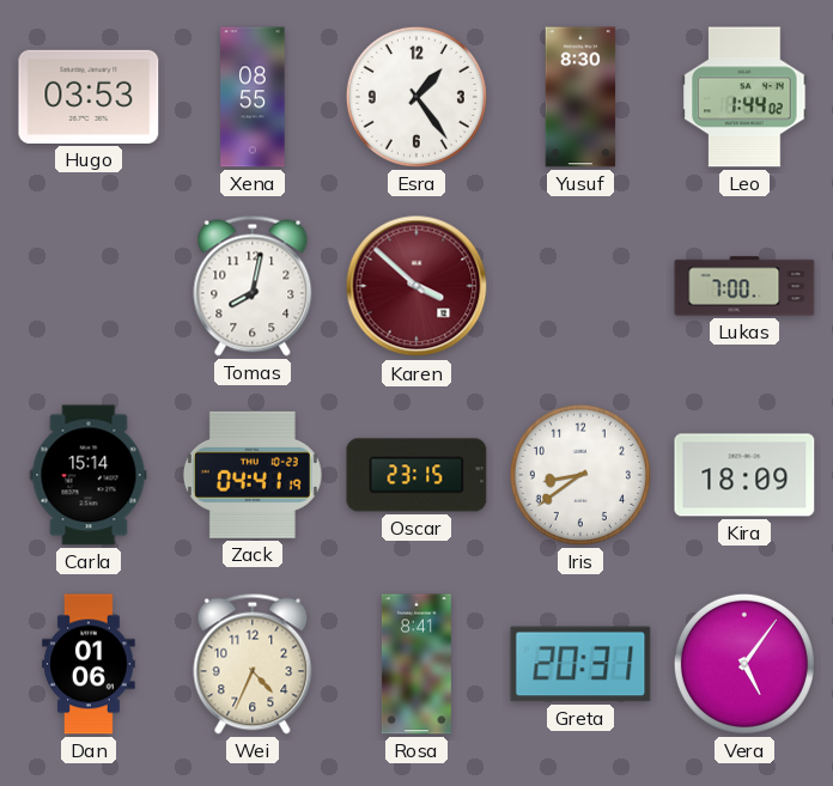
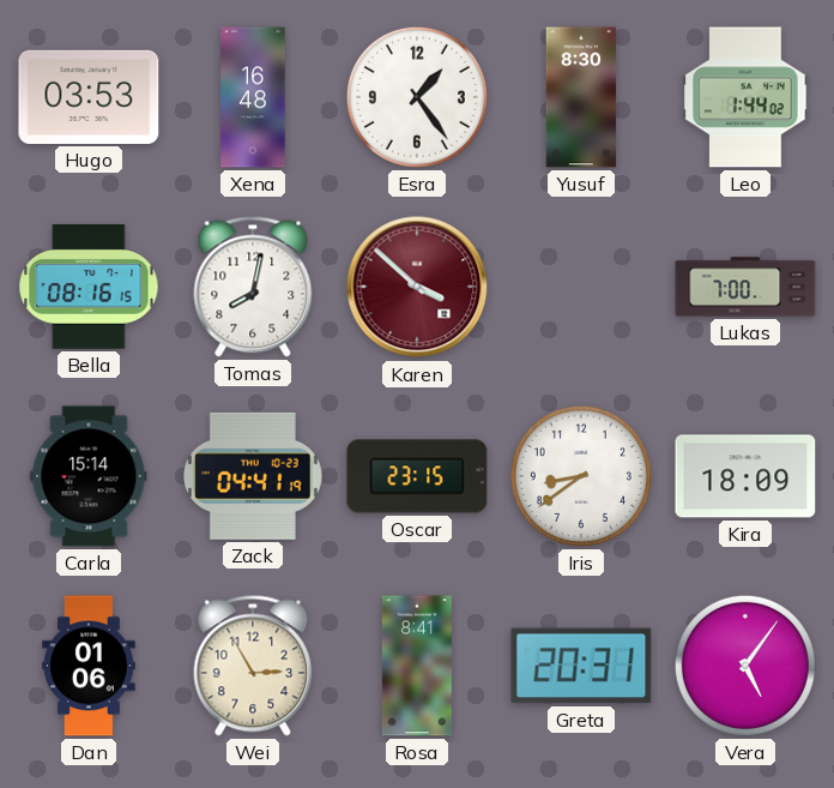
Xena: 08:55 -> 16:48
Bella: none -> 08:16
Wei: 4:34 -> 2:55
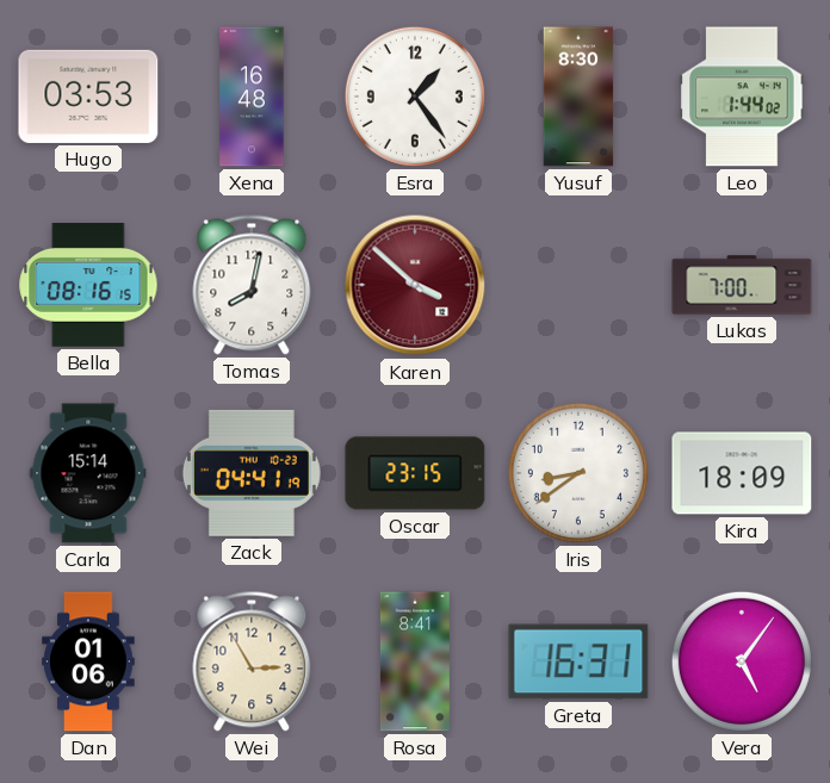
Greta: 20:31 -> 16:31
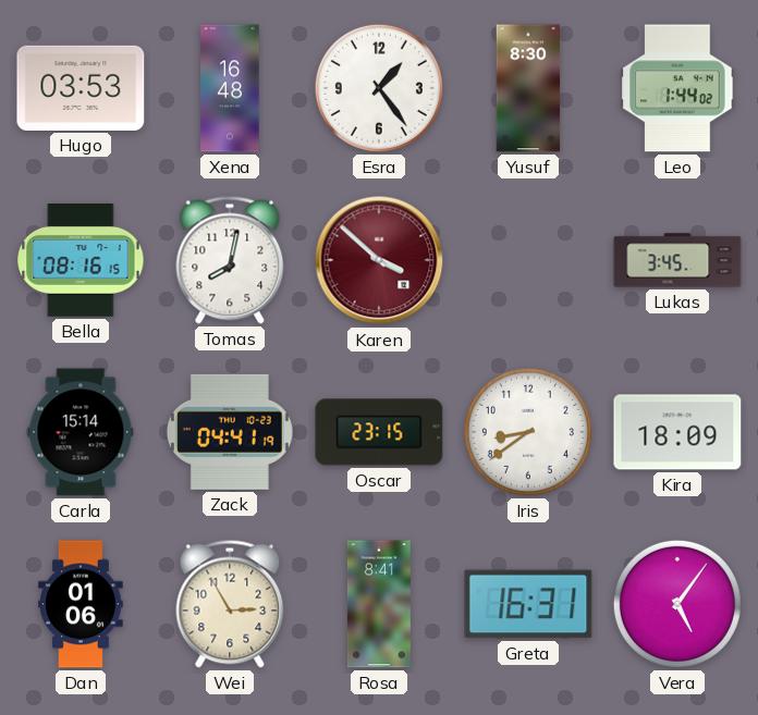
Lukas: 7:00 -> 3:45
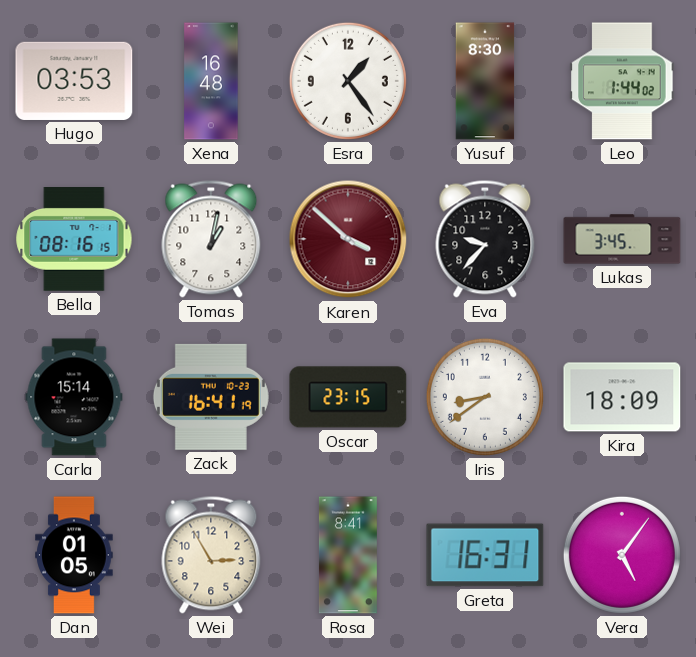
Tomas: 8:02 -> 1:02
Eva: none -> 9:37
Zack: 04:41 -> 16:41
Dan: 01:06 -> 01:05
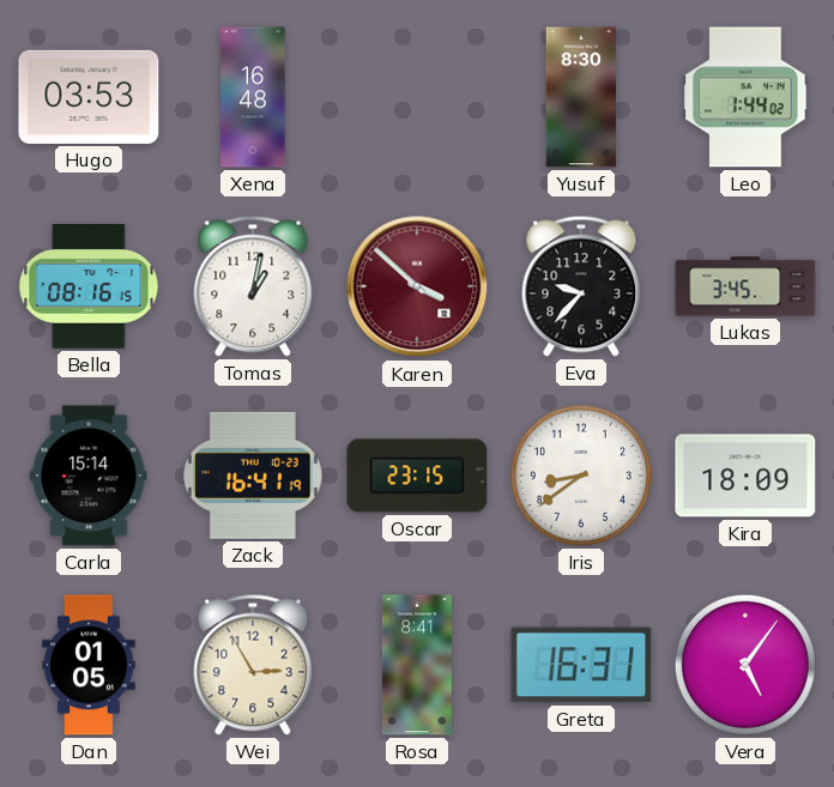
Esra: 1:24 -> none
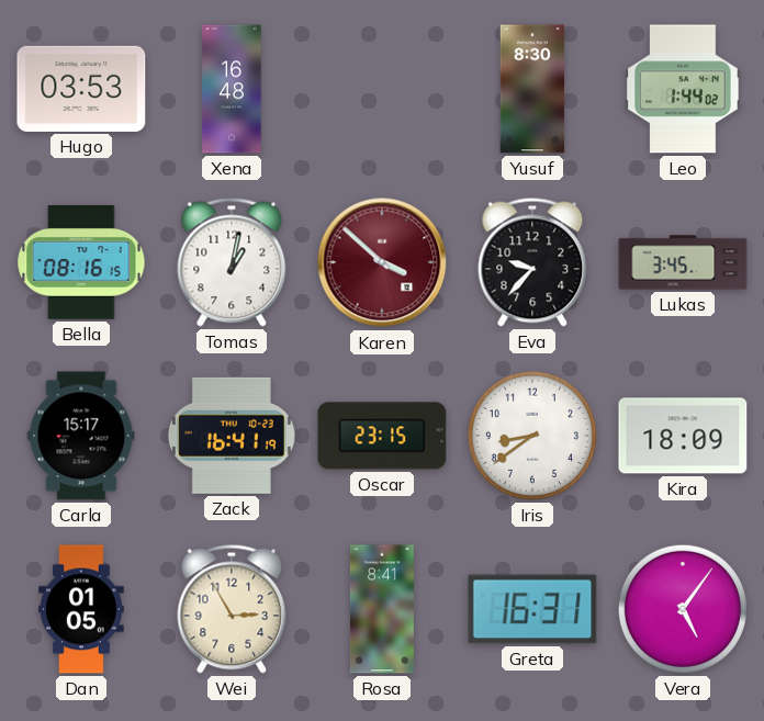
Carla: 15:14 -> 15:17
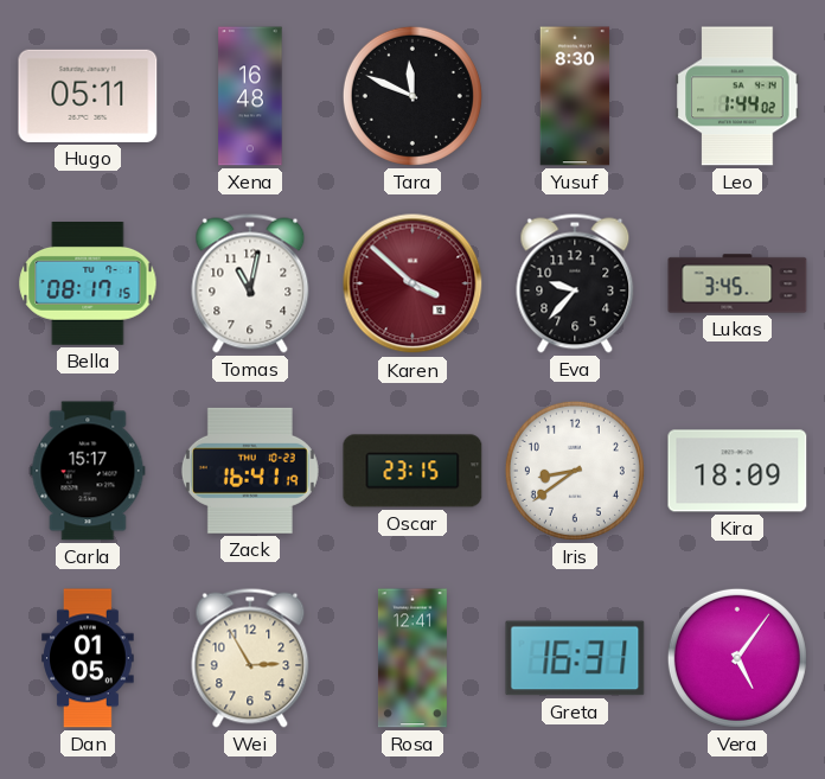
Hugo: 03:53 -> 05:11
Tara: none -> 11:49
Bella: 08:16 -> 08:17
Tomas: 1:02 -> 11:02
Rosa: 8:41 -> 12:41
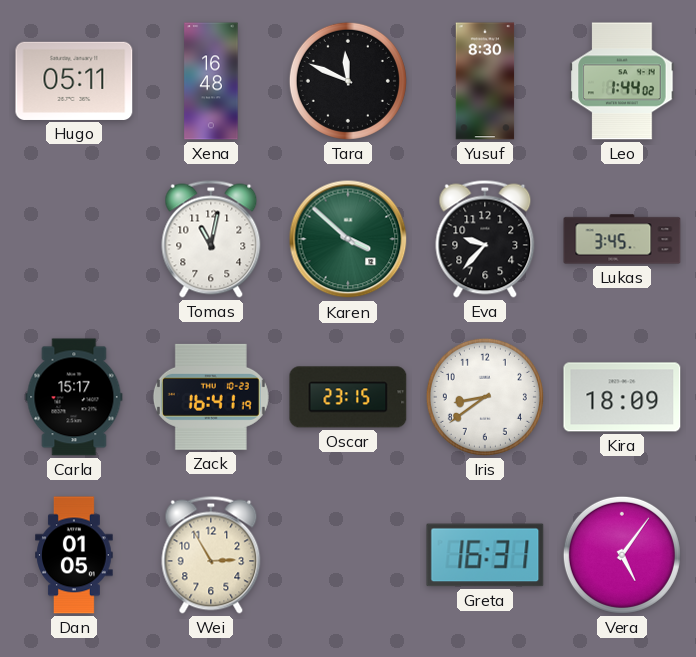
Bella: 08:17 -> none
Karen dial: burgundy -> green
Rosa: 12:41 -> none
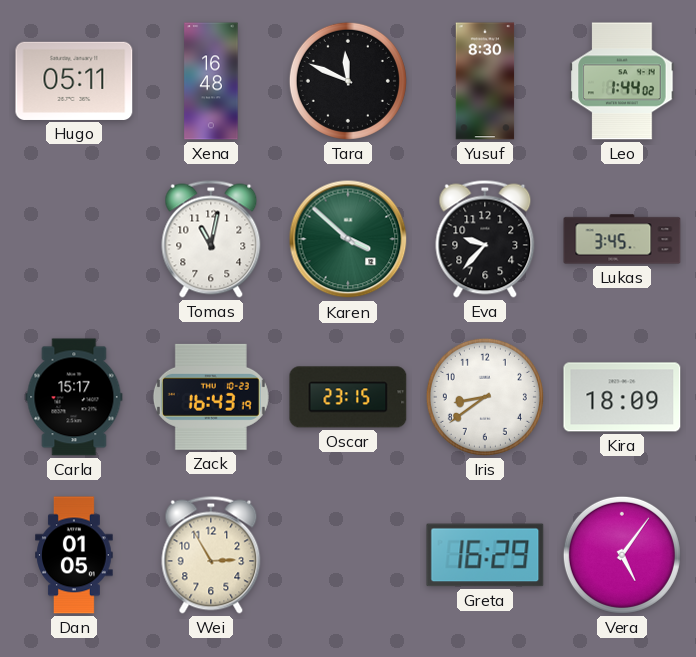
Zack: 16:41 -> 16:43
Greta: 16:31 -> 16:29
